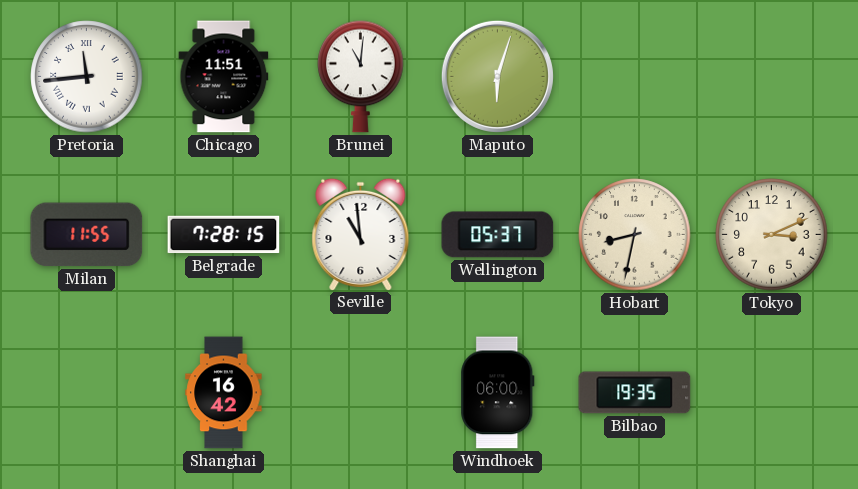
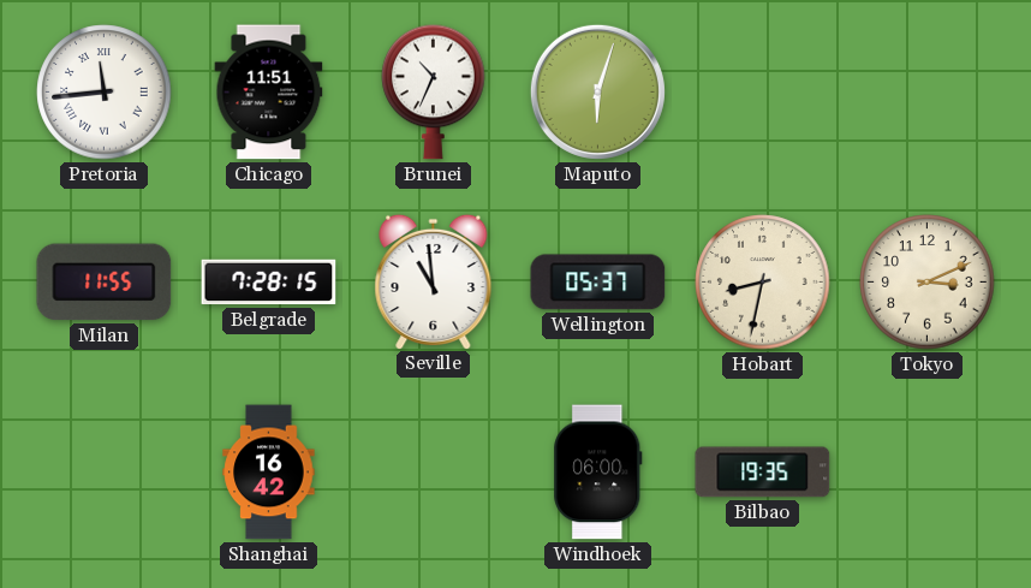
Brunei: 11:01 -> 10:34
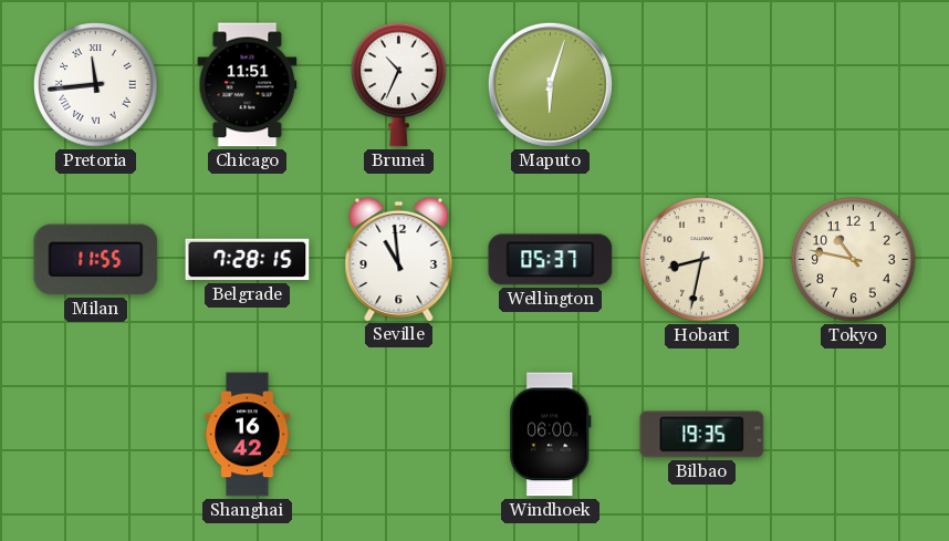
Tokyo: 3:11 -> 10:47
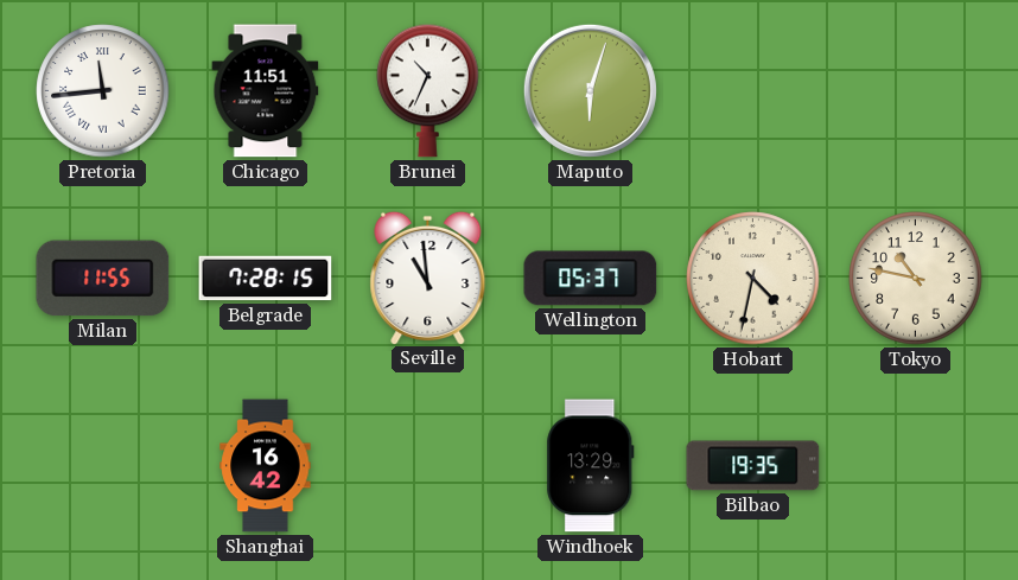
Hobart: 8:32 -> 4:32
Windhoek: 06:00 -> 13:29
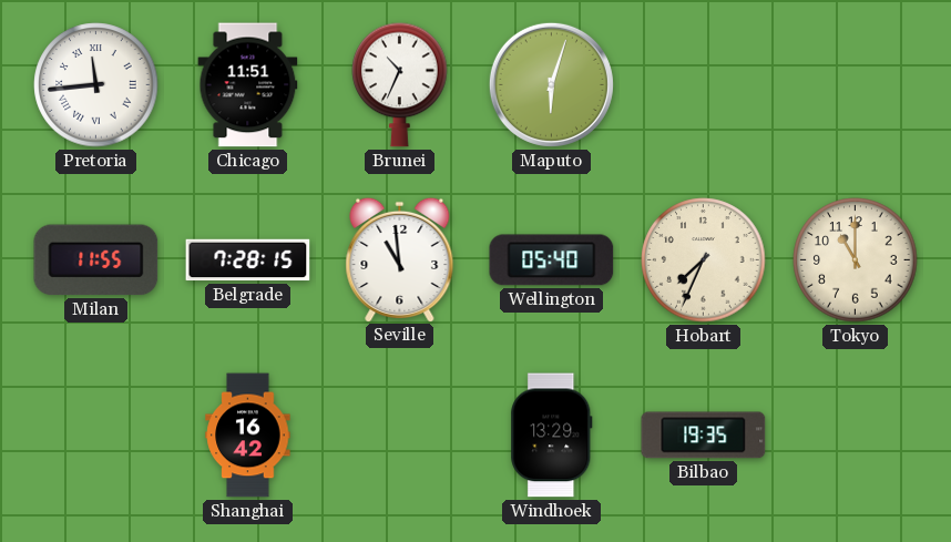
Wellington: 05:37 -> 05:40
Hobart: 4:32 -> 7:34
Tokyo: 10:47 -> 11:00
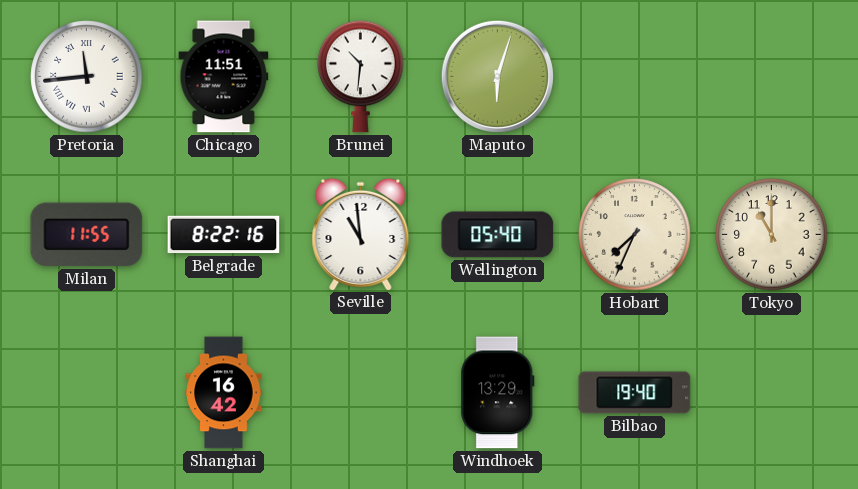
Brunei: 10:34 -> 10:31
Belgrade: 7:28 -> 8:22
Bilbao: 19:35 -> 19:40
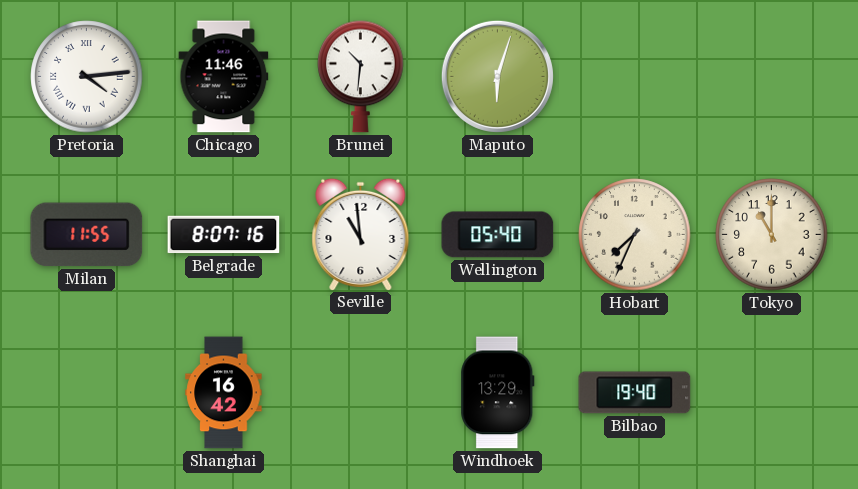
Pretoria: 11:44 -> 4:14
Chicago: 11:51 -> 11:46
Belgrade: 8:22 -> 8:07
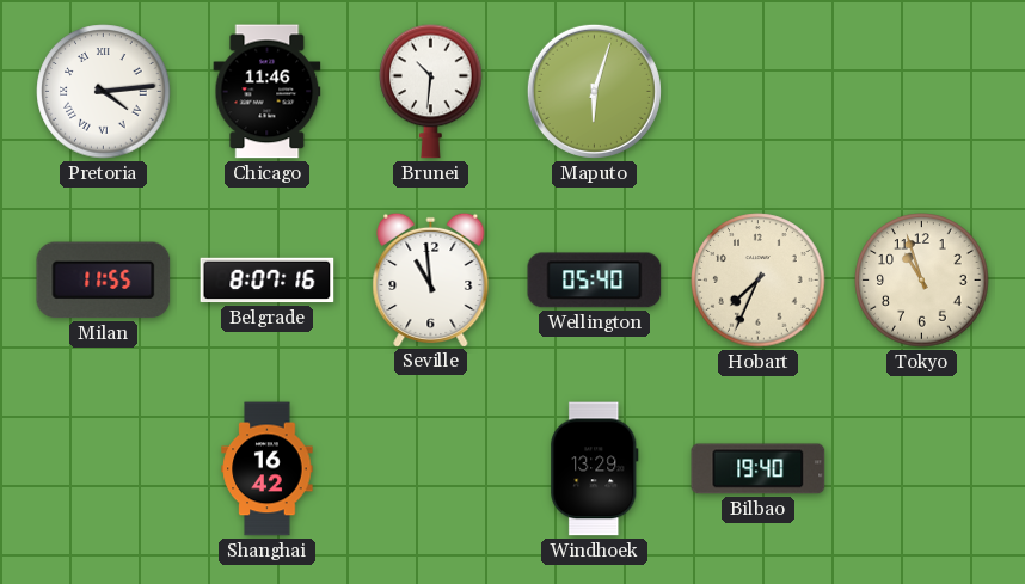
Tokyo: 11:00 -> 10:57
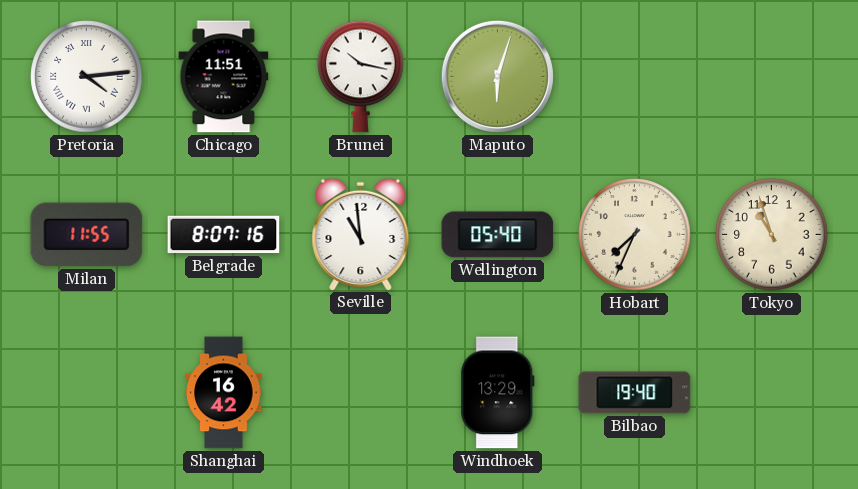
Chicago: 11:46 -> 11:51
Brunei: 10:31 -> 10:17
